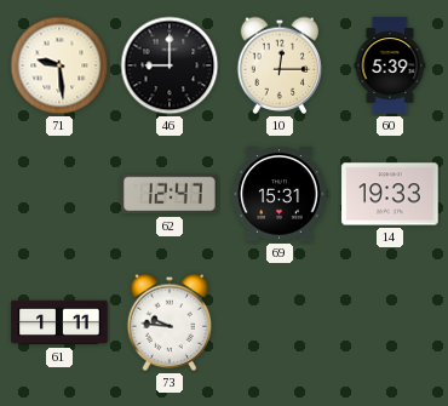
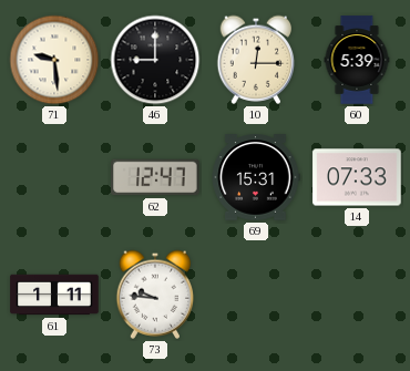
14: 19:33 -> 07:33
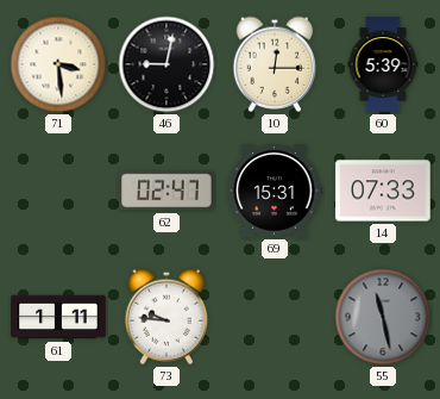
71: 9:29 -> 3:29
46: 9:00 -> 9:02
62: 12:47 -> 02:47
55: none -> 11:28
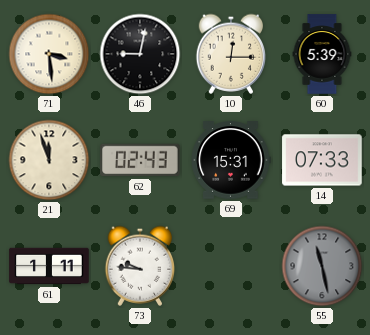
21: none -> 11:57
62: 02:47 -> 02:43
